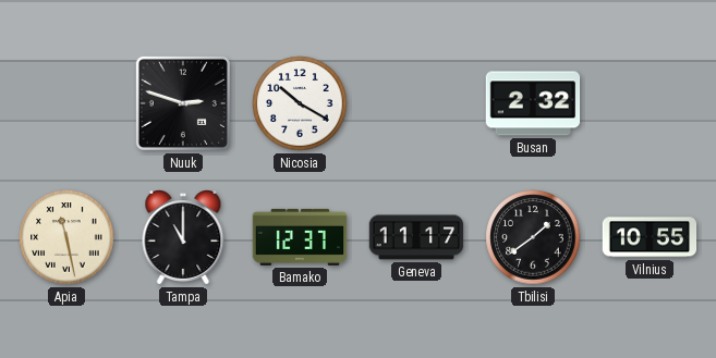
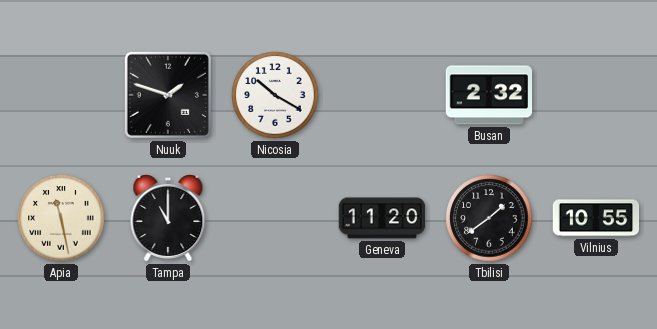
Nuuk: 2:48 -> 1:48
Bamako: 12:37 -> none
Geneva: 11:17 -> 11:20
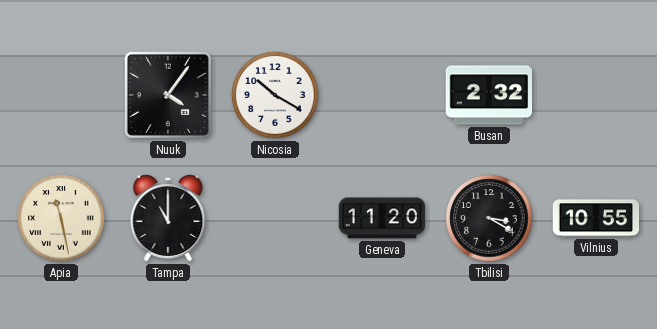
Nuuk: 1:48 -> 4:06
Tbilisi: 1:39 -> 3:20
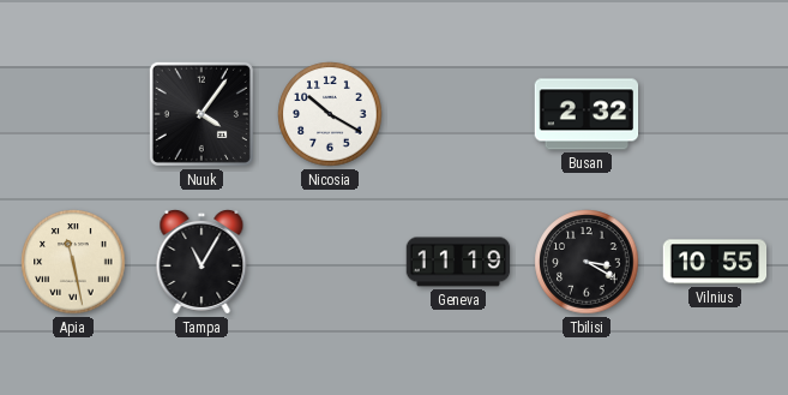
Tampa: 11:00 -> 11:05
Geneva: 11:20 -> 11:19
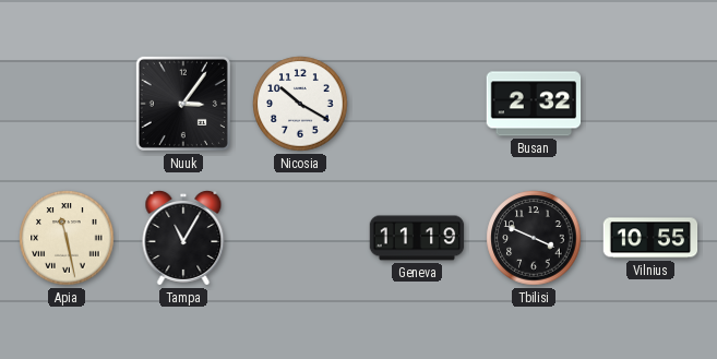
Nuuk: 4:06 -> 3:06
Tbilisi: 3:20 -> 3:49
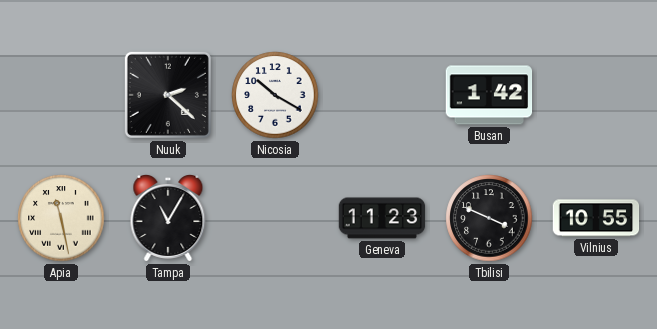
Nuuk: 3:06 -> 2:22
Busan: 2:32 -> 1:42
Geneva: 11:19 -> 11:23
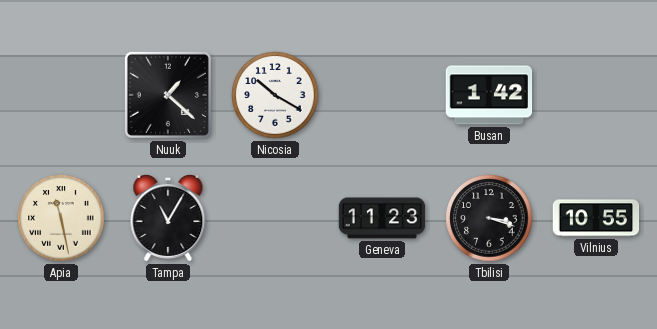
Nuuk: 2:22 -> 1:22
Tbilisi: 3:49 -> 3:18
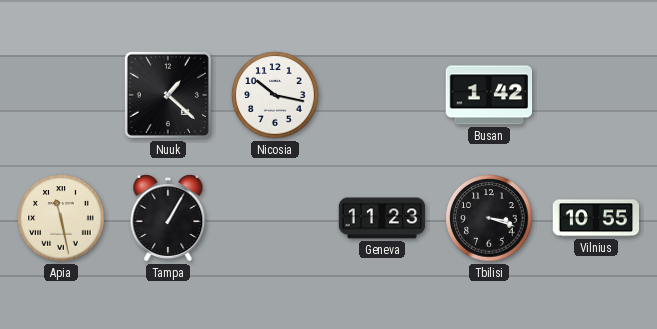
Nicosia: 10:20 -> 10:17
Tampa: 11:05 -> 1:05
